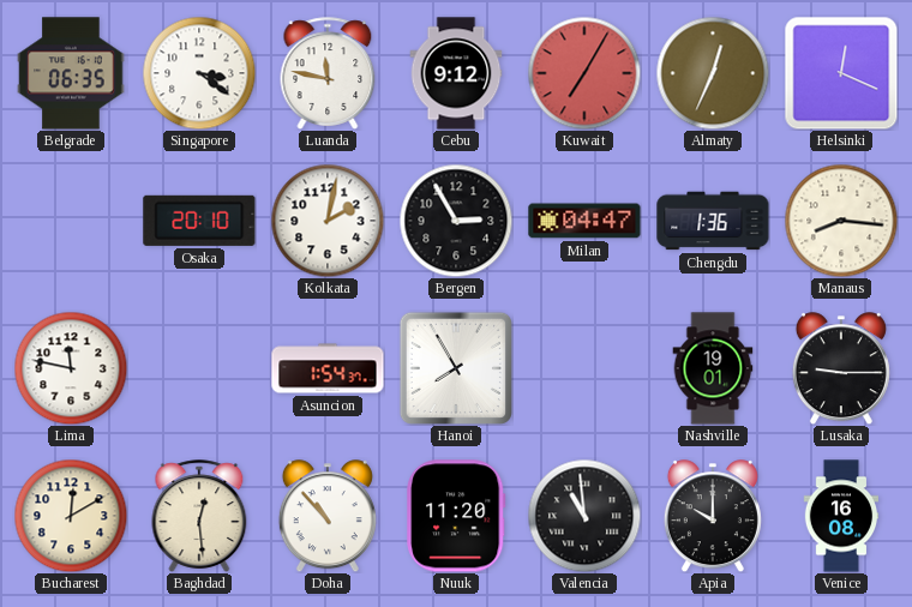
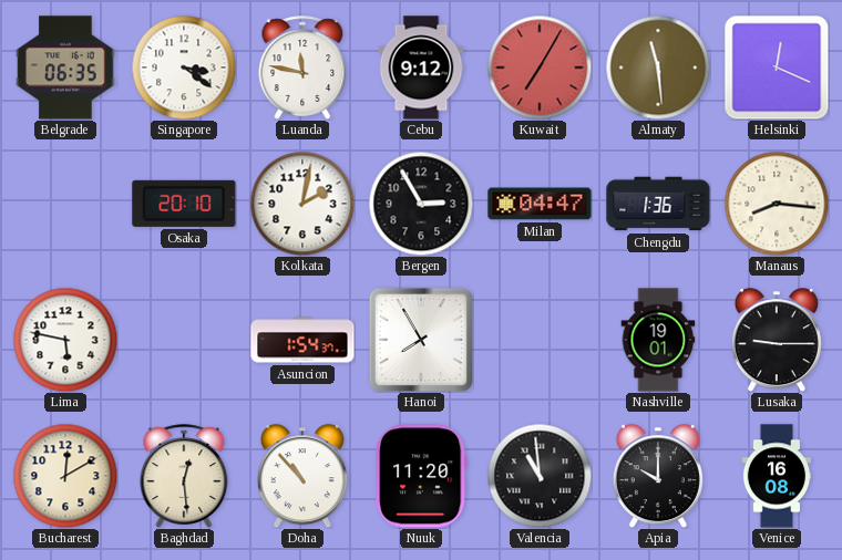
Almaty: 12:34 -> 11:29
Lima: 11:47 -> 5:47
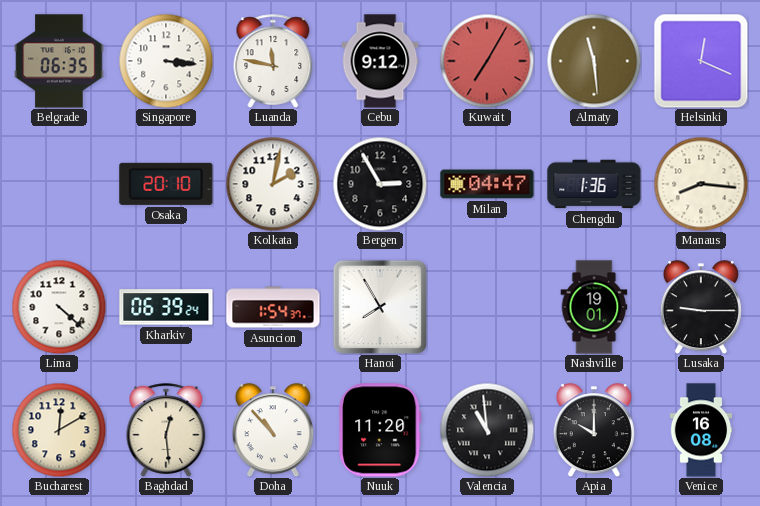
Singapore: 3:21 -> 3:16
Lima: 5:47 -> 4:22
Kharkiv: none -> 06:39
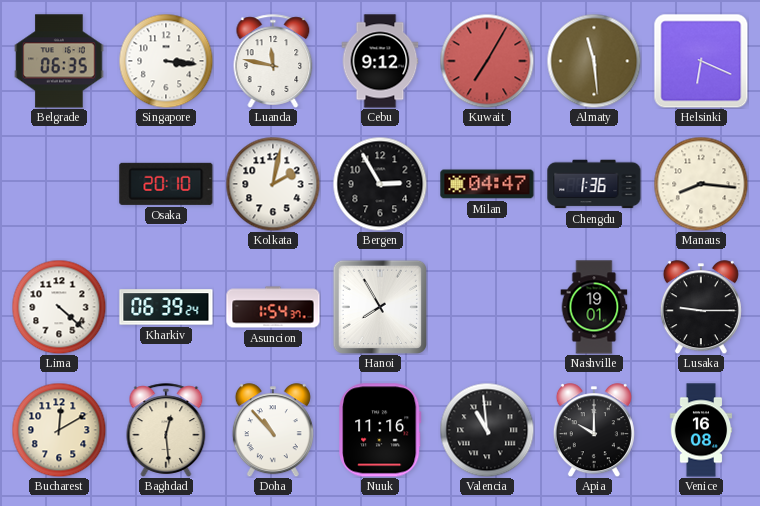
Helsinki: 12:19 -> 6:19
Nuuk: 11:20 -> 11:16
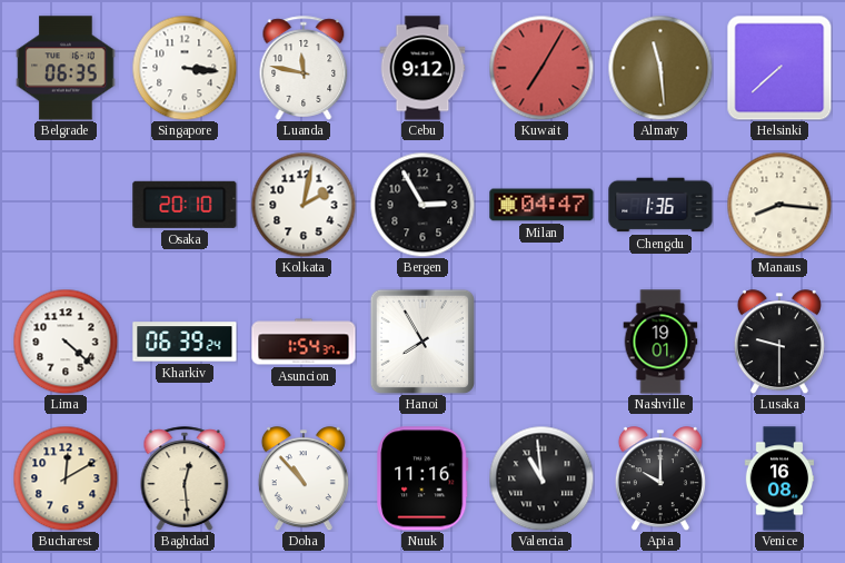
Helsinki: 6:19 -> 7:38
Lusaka: 9:15 -> 9:30
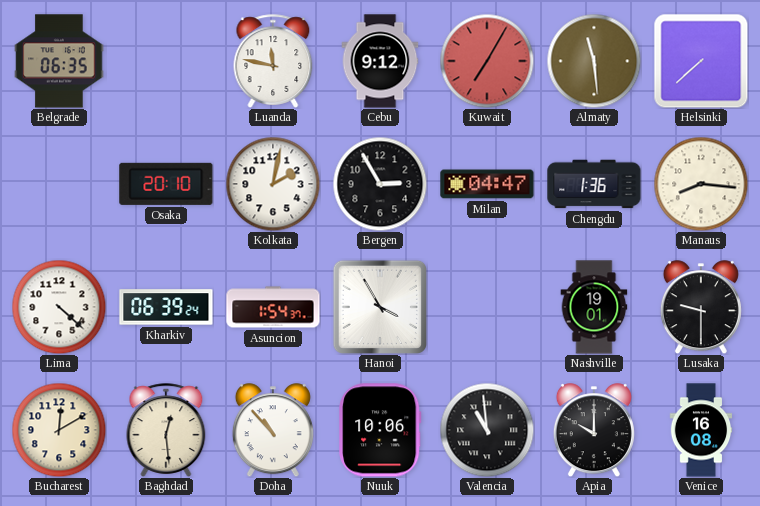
Singapore: 3:16 -> none
Hanoi: 7:55 -> 3:55
Nuuk: 11:16 -> 10:06
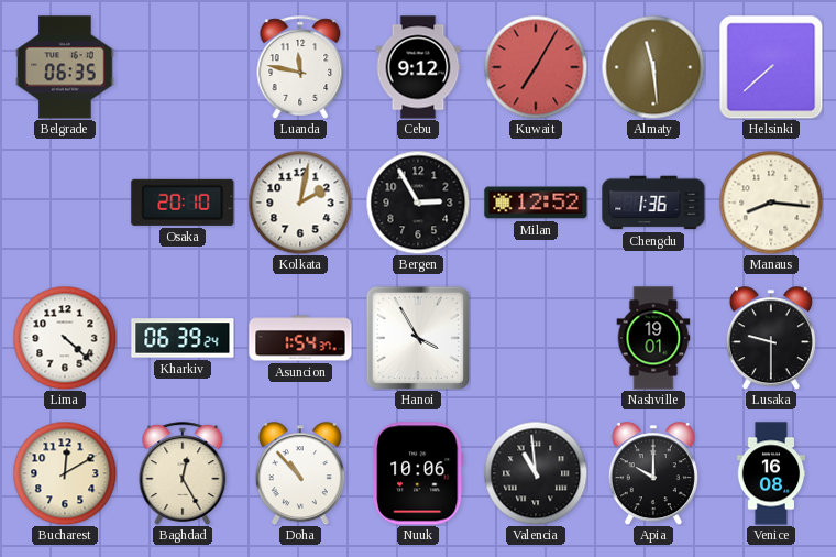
Milan: 04:47 -> 12:52
Baghdad: 12:29 -> 12:25
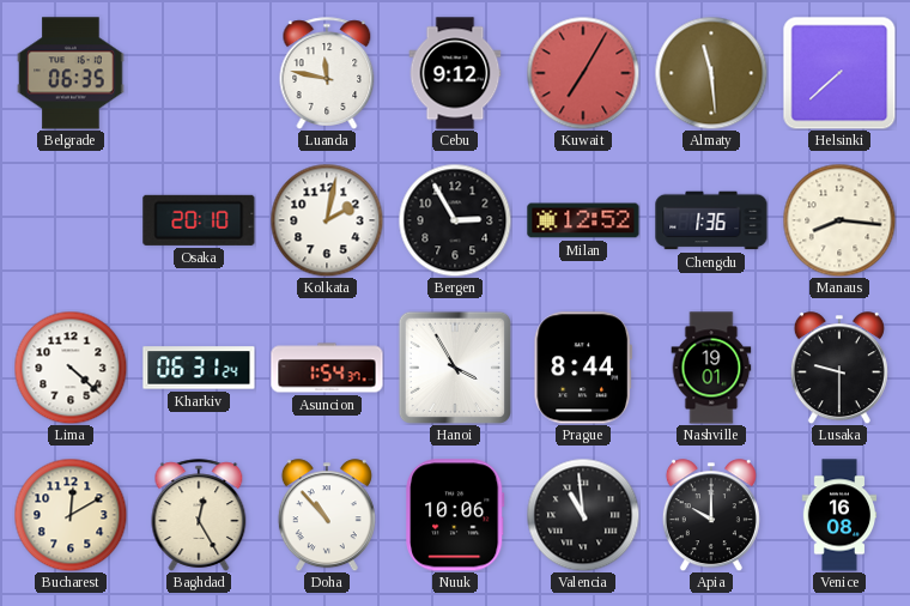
Kharkiv: 06:39 -> 06:31
Prague: none -> 8:44
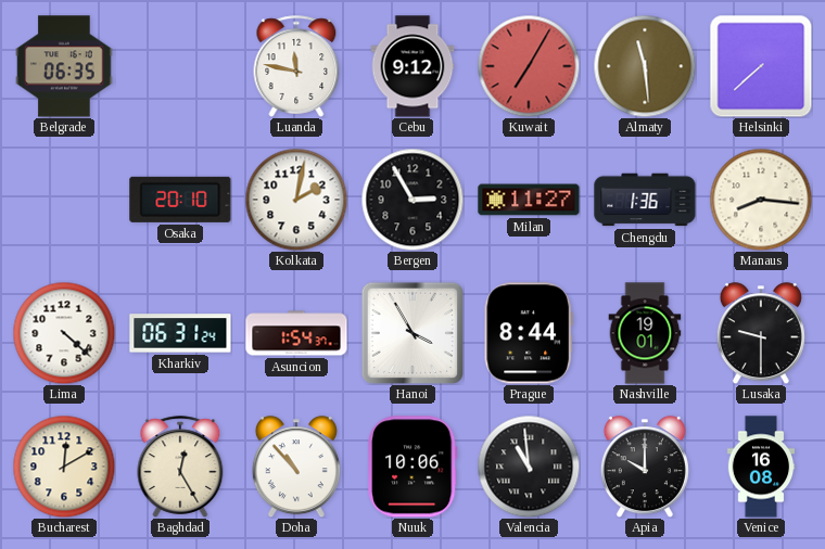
Milan: 12:52 -> 11:27
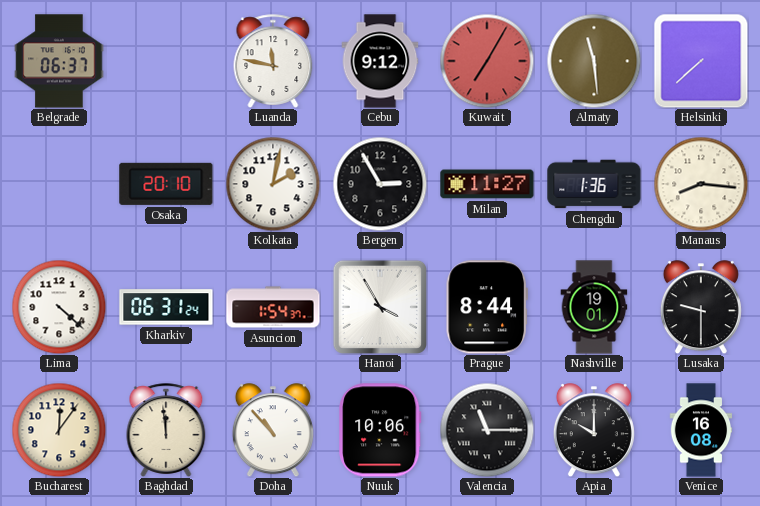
Belgrade: 06:35 -> 06:37
Bucharest: 12:10 -> 12:06
Baghdad: 12:25 -> 11:59
Valencia: 10:59 -> 11:15
